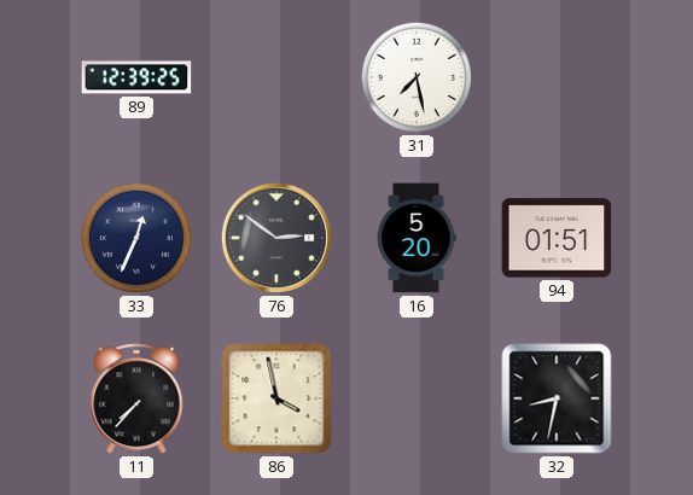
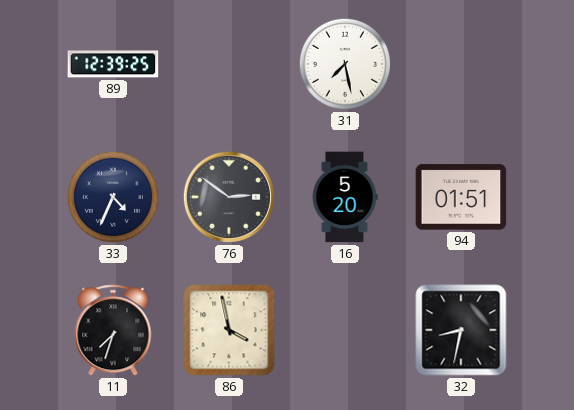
33: 12:34 -> 4:34
11: 7:37 -> 7:33
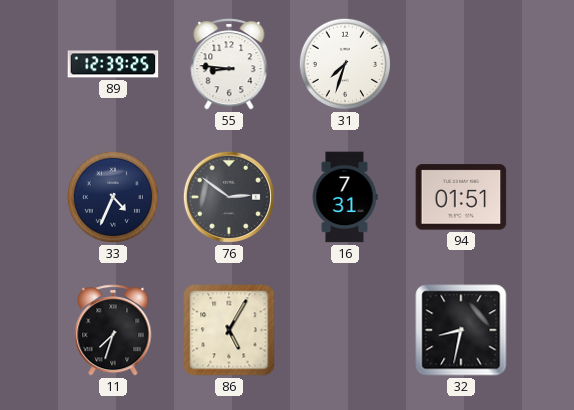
55: none -> 8:46
31: 7:28 -> 7:33
16: 5:20 -> 7:31
86: 3:58 -> 5:05
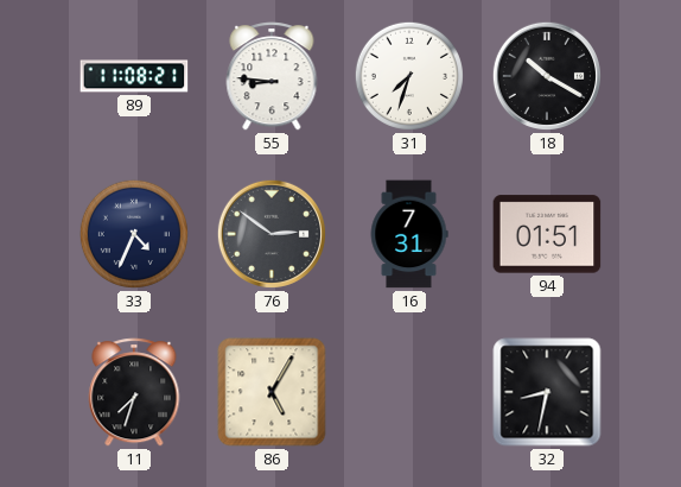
89: 12:39 -> 11:08
18: none -> 10:20
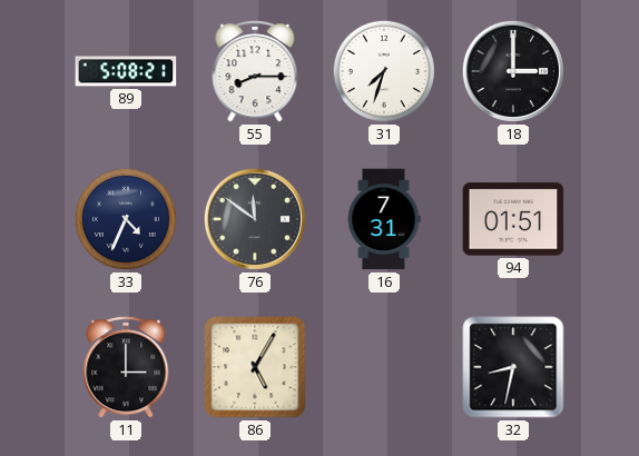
89: 11:08 -> 5:08
55: 8:46 -> 8:15
18: 10:20 -> 3:00
76: 2:51 -> 11:51
11: 7:33 -> 3:00
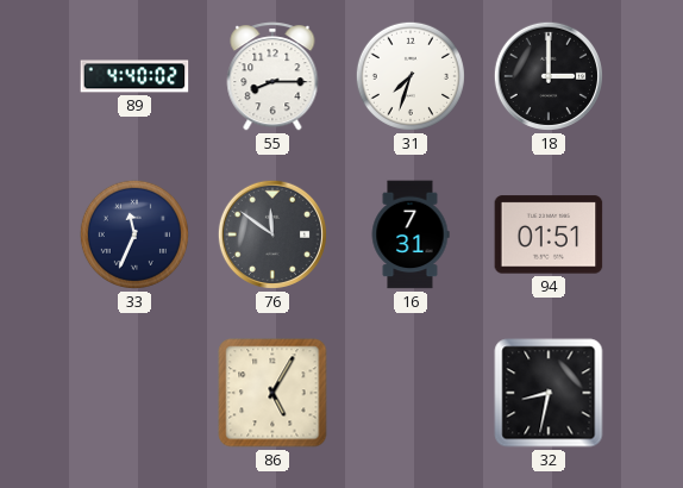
89: 5:08 -> 4:40
33: 4:34 -> 11:34
11: 3:00 -> none
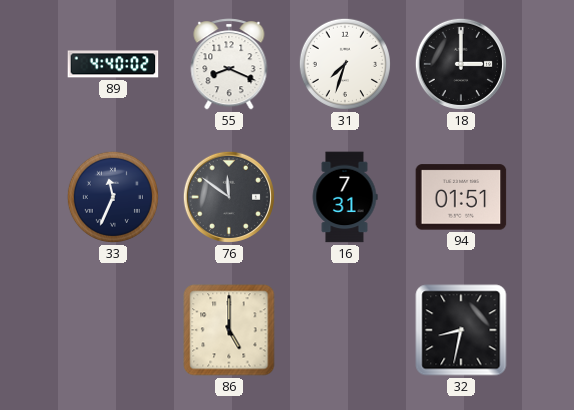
55: 8:15 -> 8:19
86: 5:05 -> 5:00
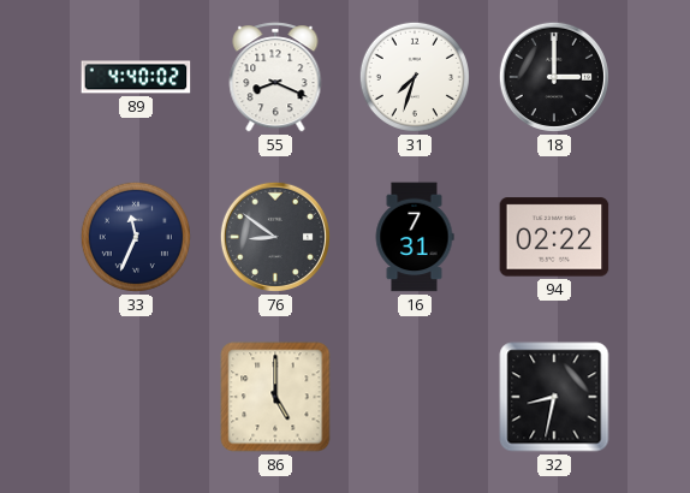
76: 11:51 -> 8:51
94: 01:51 -> 02:22
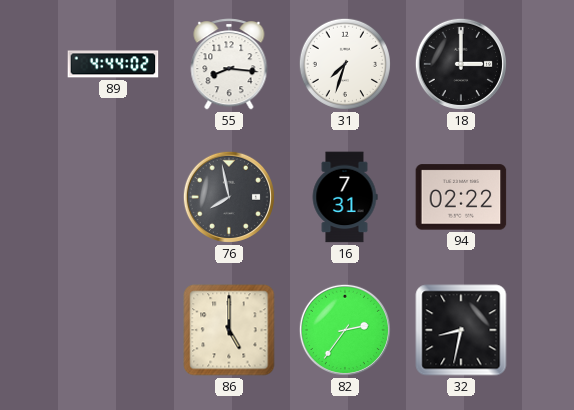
89: 4:40 -> 4:44
55: 8:19 -> 8:16
33: 11:34 -> none
76: 8:51 -> 7:58
82: none -> 2:36
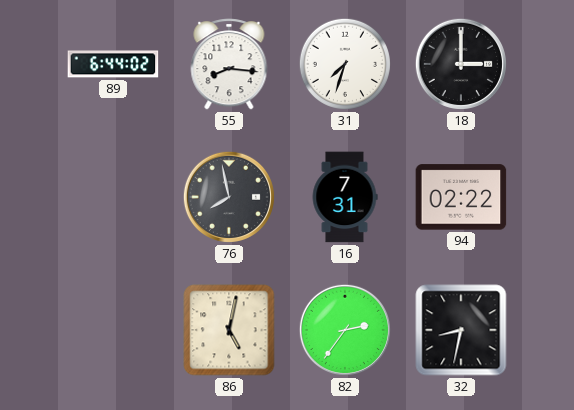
89: 4:44 -> 6:44
86: 5:00 -> 5:02
